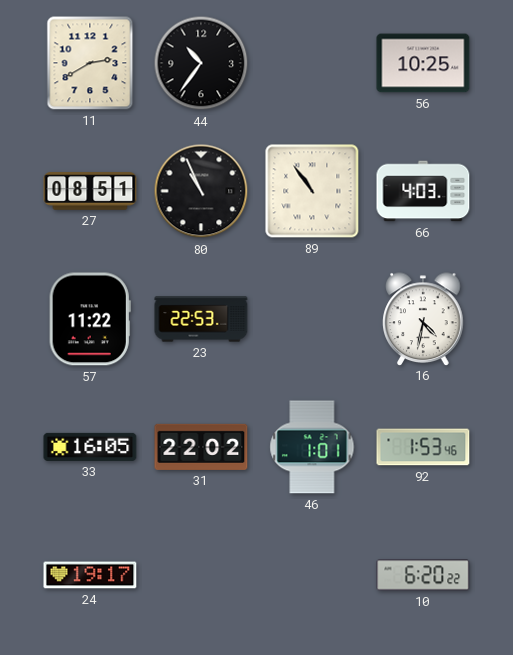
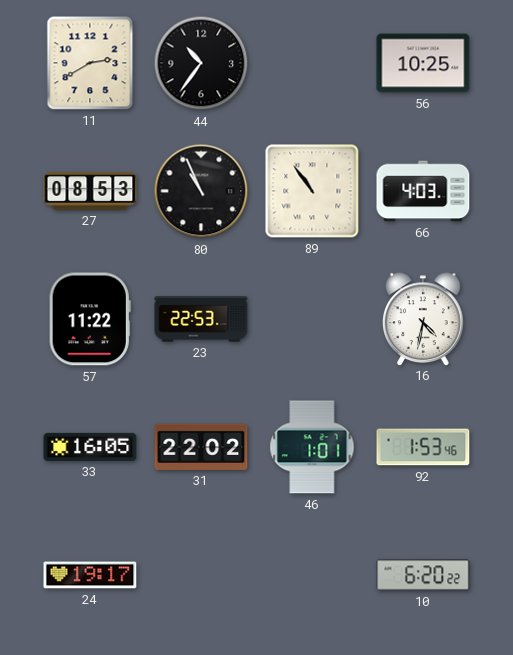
27: 08:51 -> 08:53
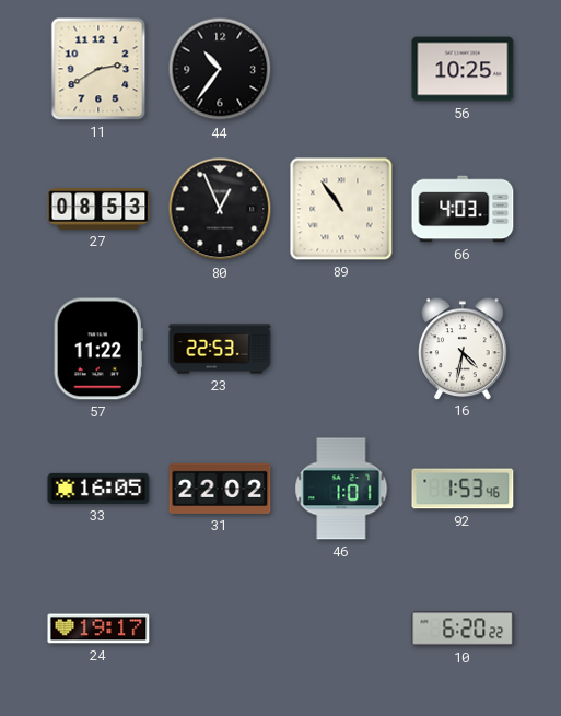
80: 10:56 -> 12:56
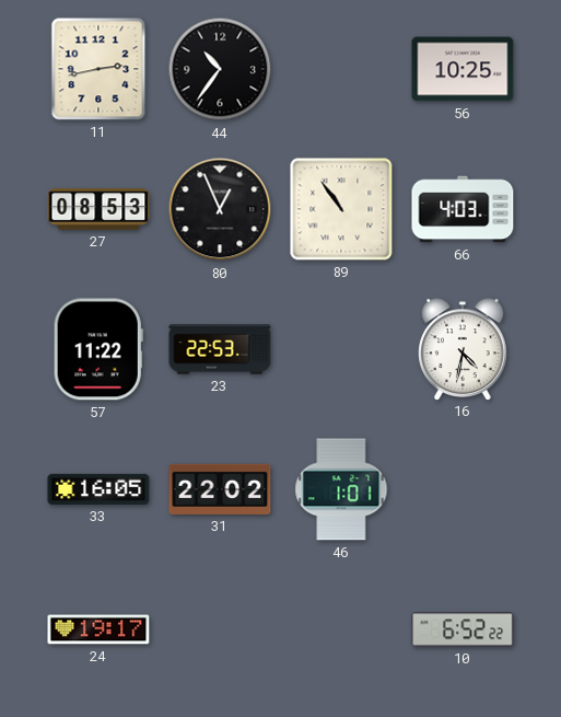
11: 2:40 -> 2:43
92: 1:53 -> none
10: 6:20 -> 6:52
